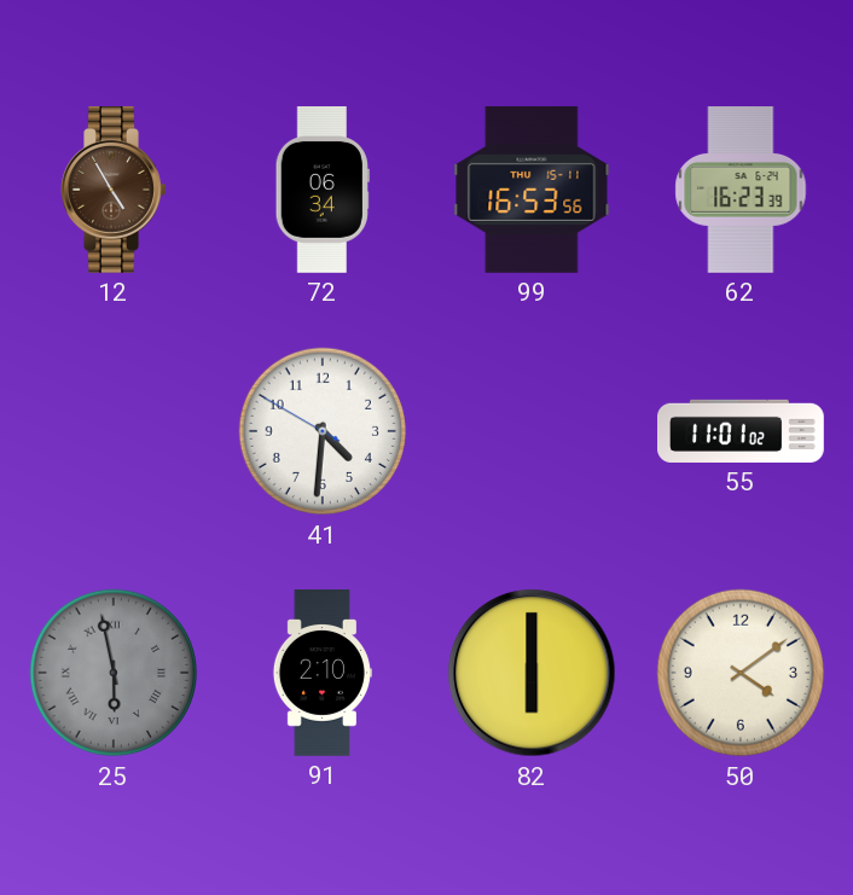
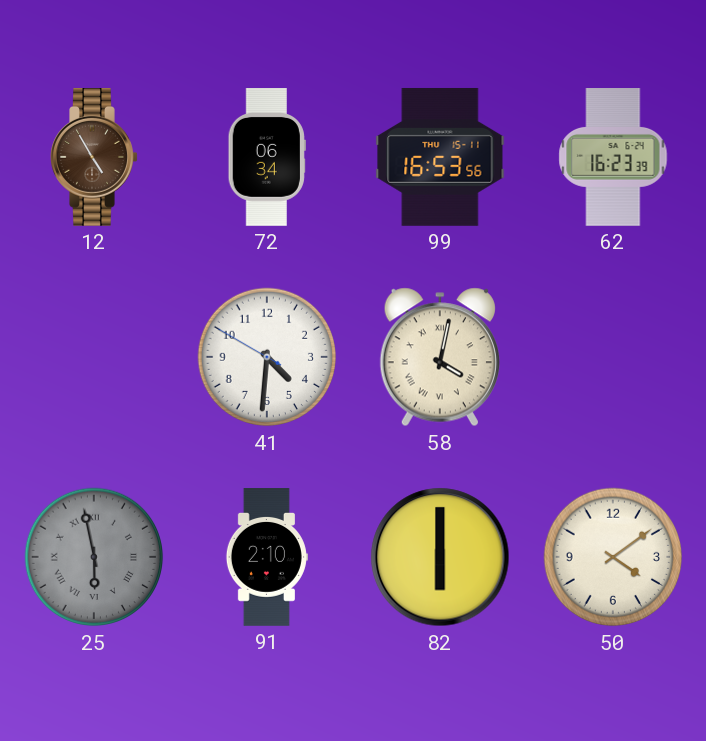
58: none -> 4:02
55: 11:01 -> none
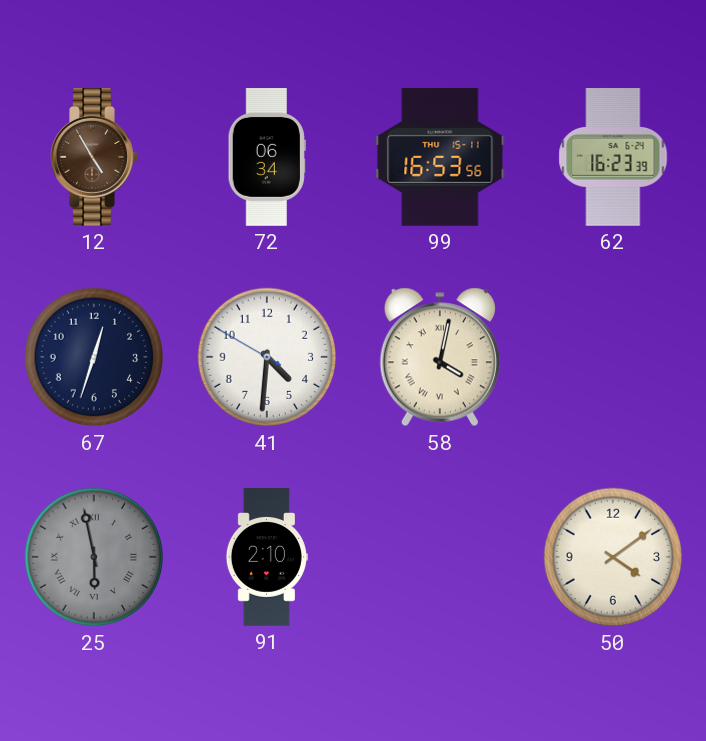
67: none -> 12:33
82: 6:00 -> none
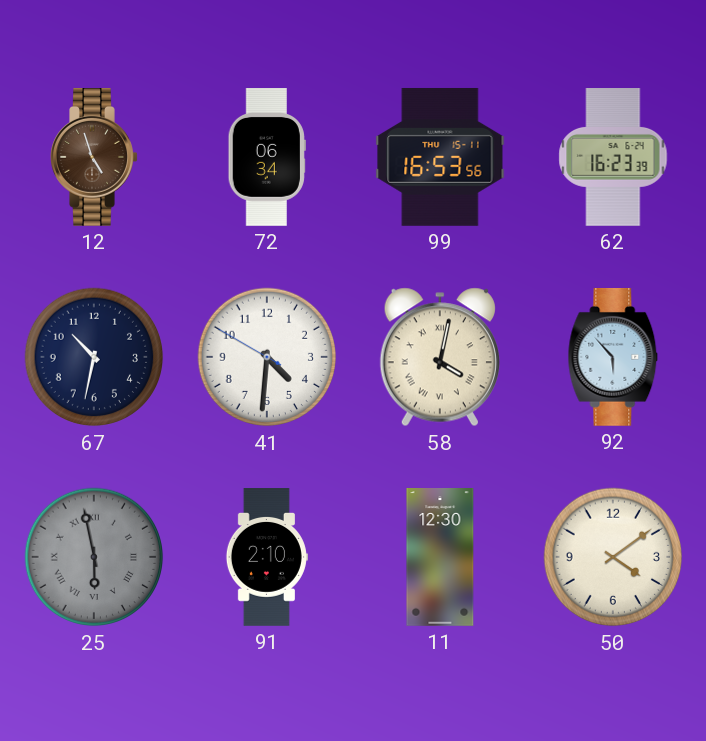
12: 4:55 -> 4:57
67: 12:33 -> 10:32
92: none -> 5:53
11: none -> 12:30
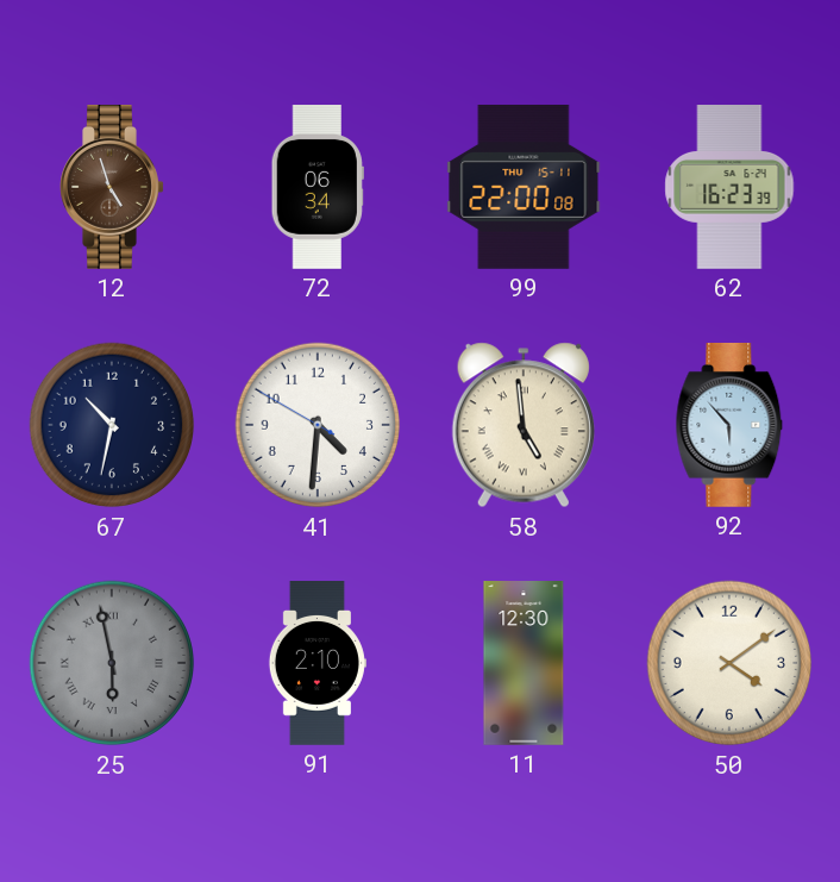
99: 16:53 -> 22:00
58: 4:02 -> 4:59
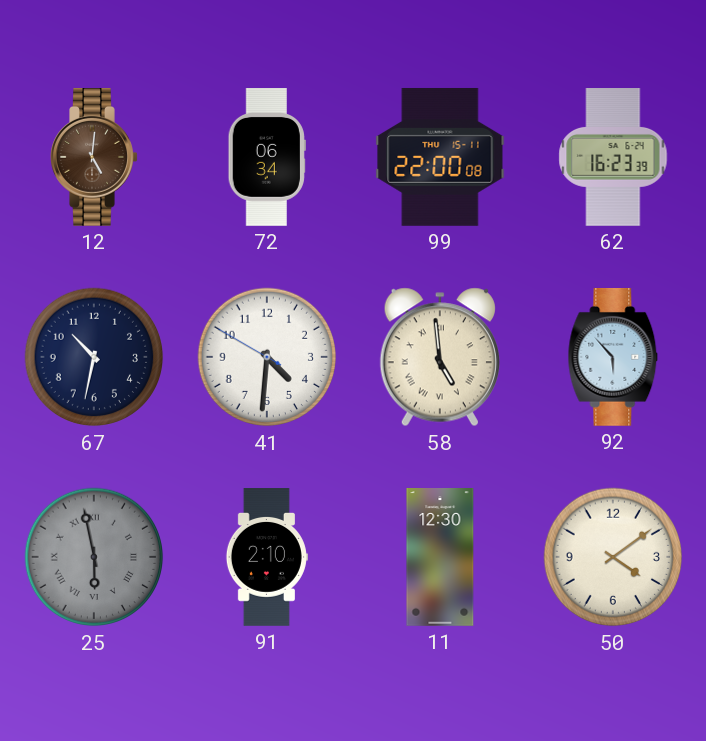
12: 4:57 -> 5:01
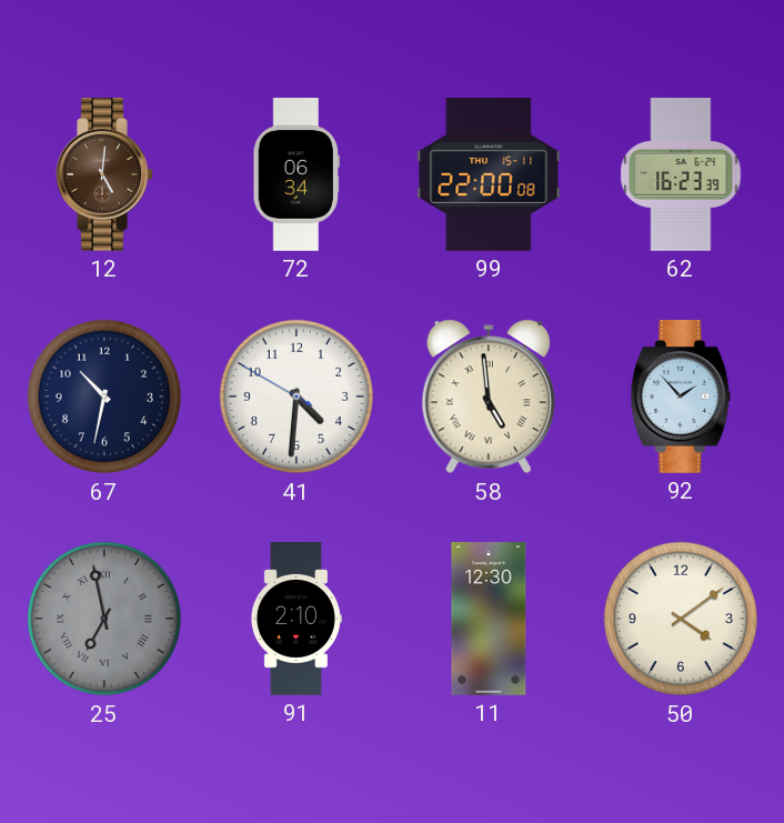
92: 5:53 -> 1:53
25: 5:58 -> 6:58
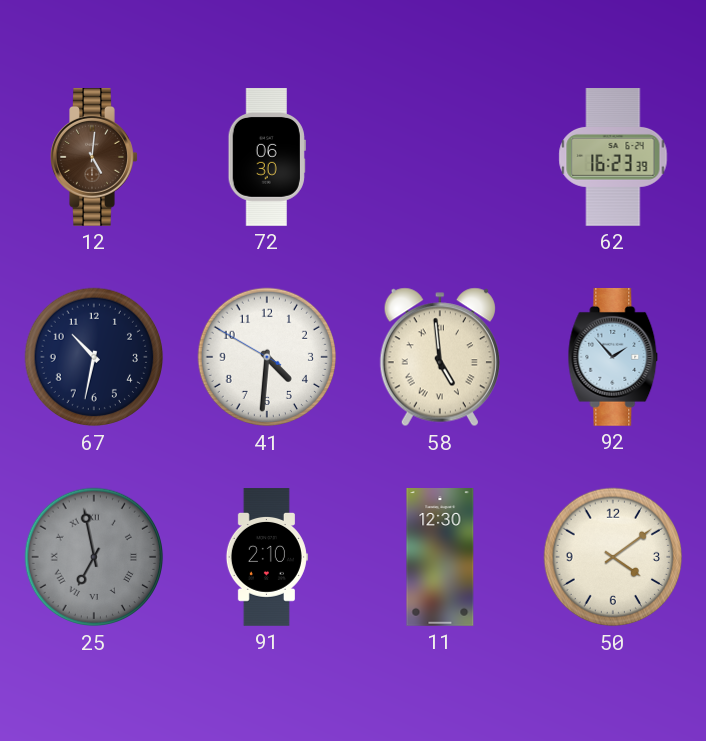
72: 06:34 -> 06:30
99: 22:00 -> none
